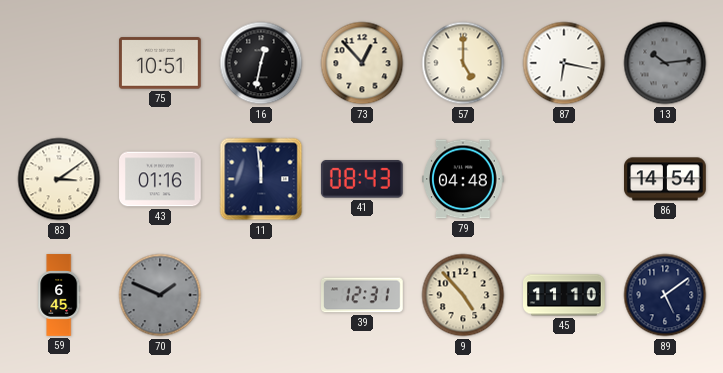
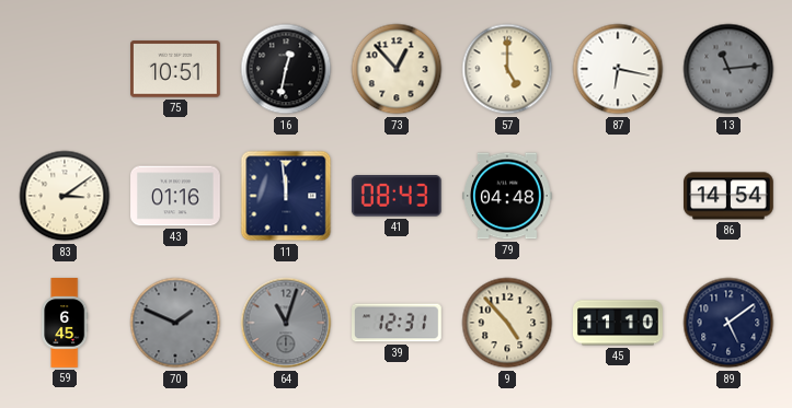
13: 10:14 -> 11:14
64: none -> 11:03
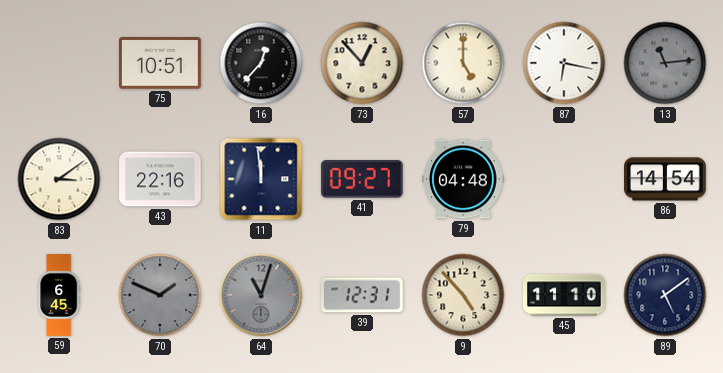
16: 12:32 -> 12:37
43: 01:16 -> 22:16
41: 08:43 -> 09:27
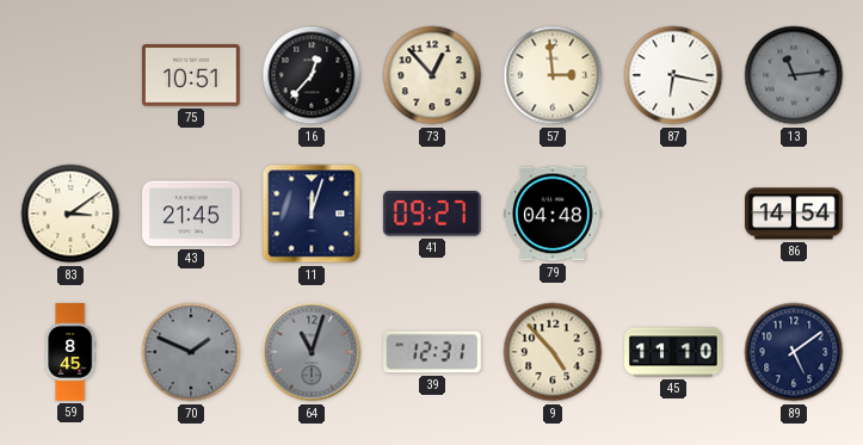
57: 5:00 -> 2:59
43: 22:16 -> 21:45
11: 11:59 -> 12:03
59: 6:45 -> 8:45
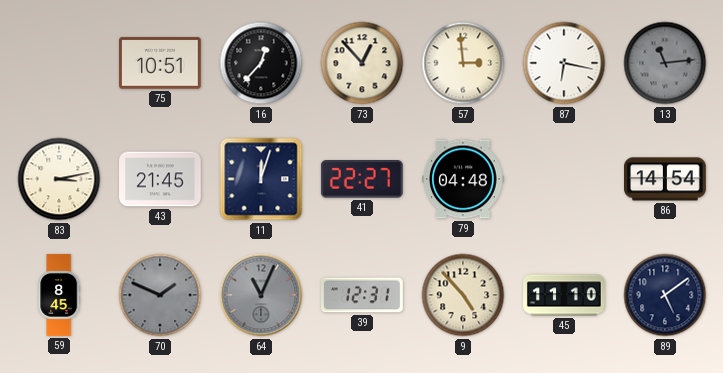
83: 3:09 -> 3:13
41: 09:27 -> 22:27
64: 11:03 -> 11:04
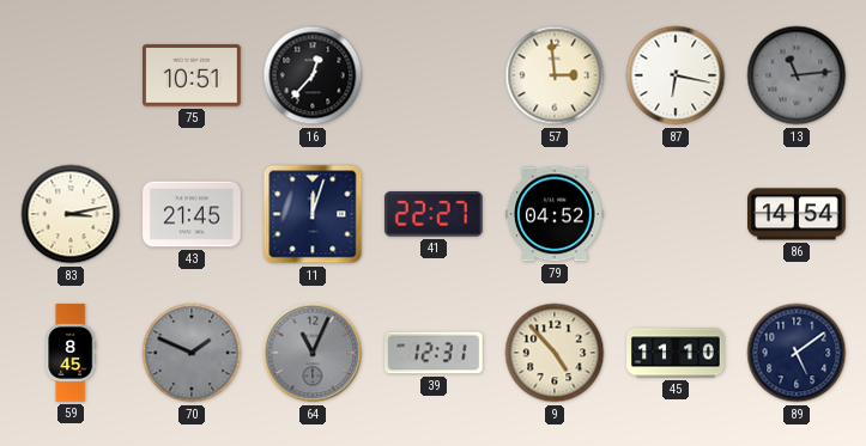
73: 12:53 -> none
79: 04:48 -> 04:52
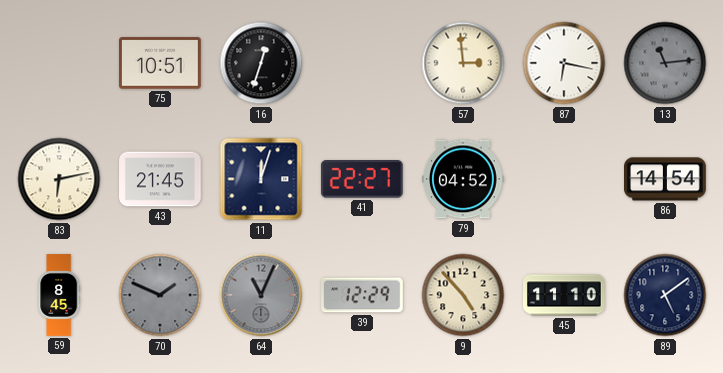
16: 12:37 -> 12:33
83: 3:13 -> 6:13
39: 12:31 -> 12:29
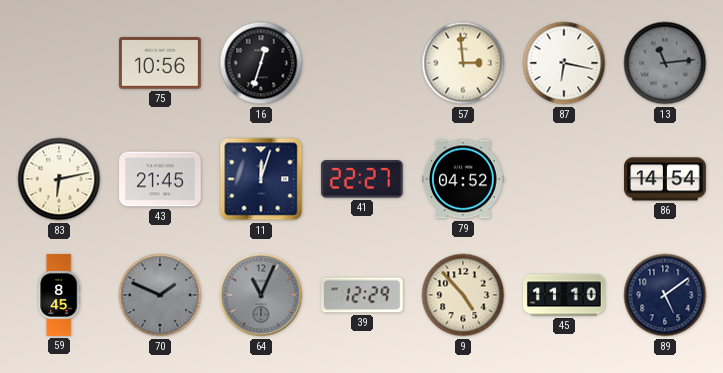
75: 10:51 -> 10:56
